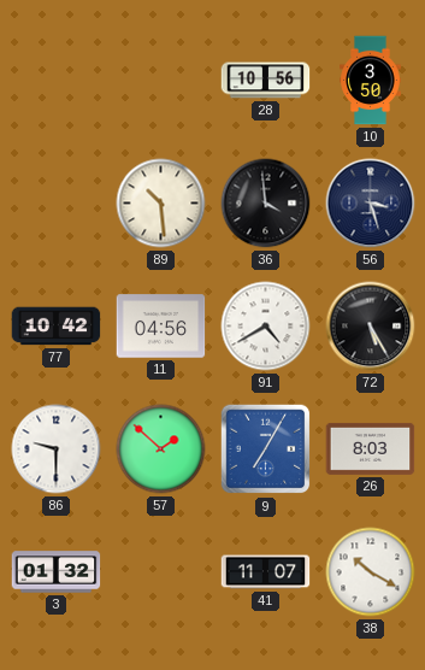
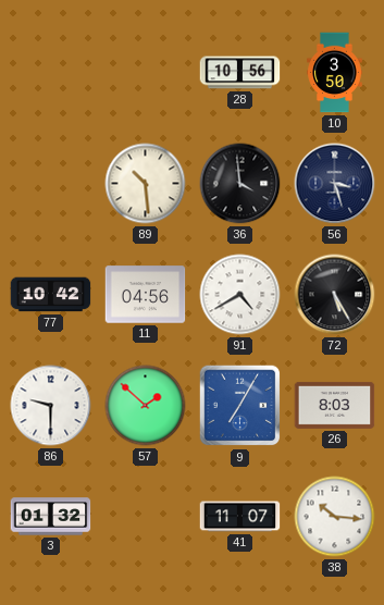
38: 10:20 -> 10:16
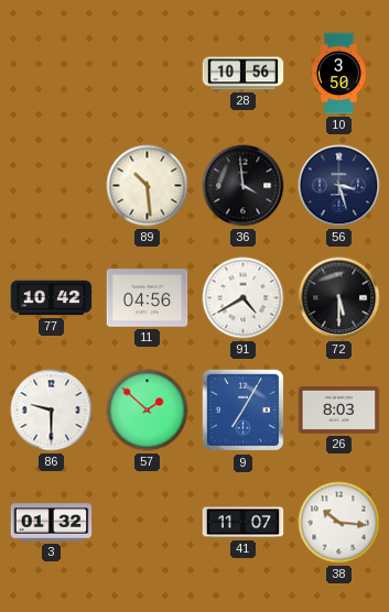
72: 5:25 -> 5:30
